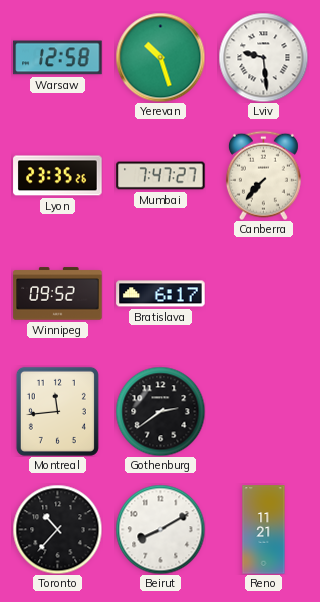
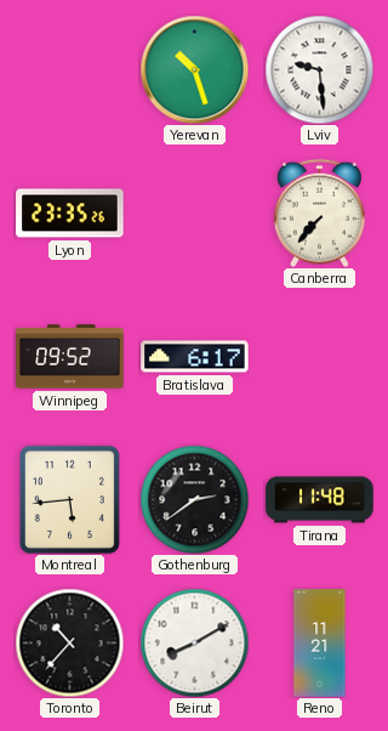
Warsaw: 12:58 -> none
Mumbai: 7:47 -> none
Montreal: 11:44 -> 5:44
Tirana: none -> 11:48
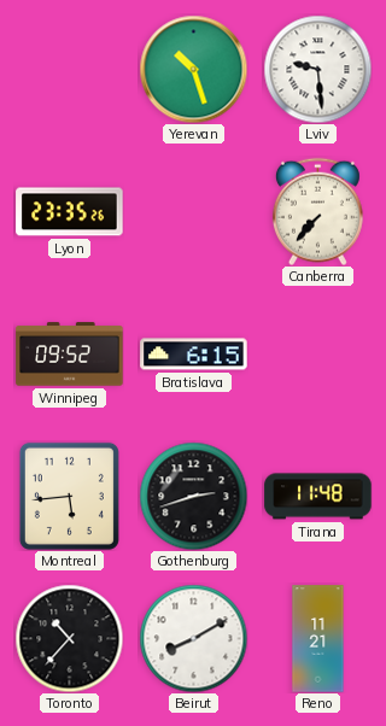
Bratislava: 6:17 -> 6:15
Gothenburg: 2:39 -> 2:42
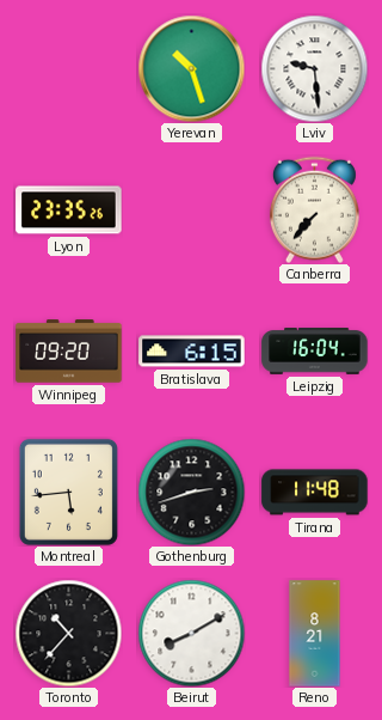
Winnipeg: 09:52 -> 09:20
Leipzig: none -> 16:04
Reno: 11:21 -> 8:21
